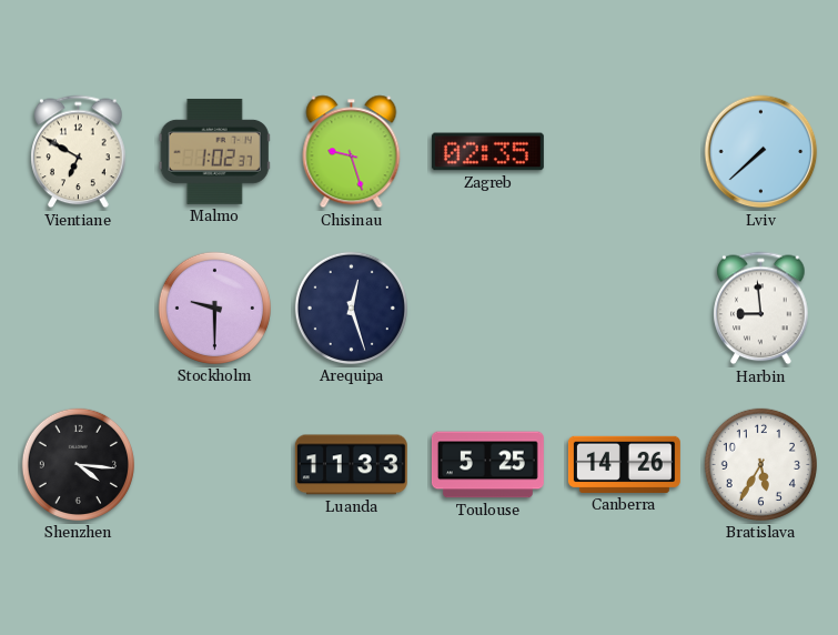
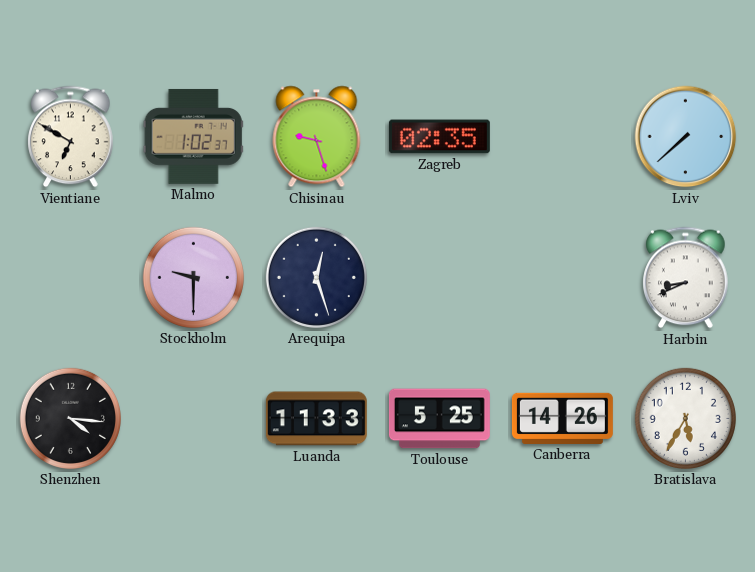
Harbin: 8:59 -> 8:41
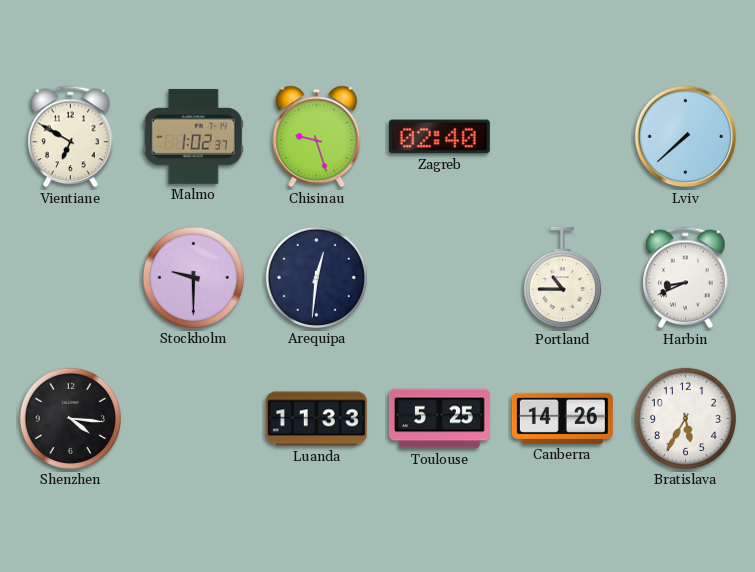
Zagreb: 02:35 -> 02:40
Arequipa: 12:27 -> 12:31
Portland: none -> 10:45
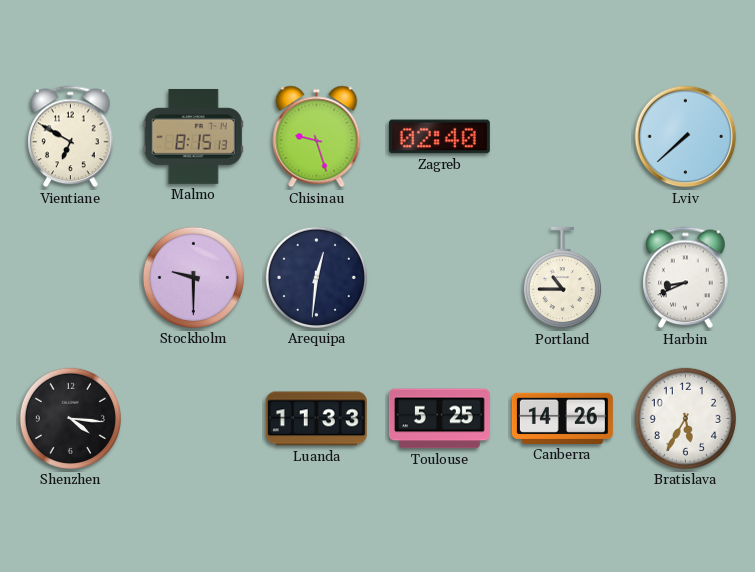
Malmo: 1:02 -> 8:15
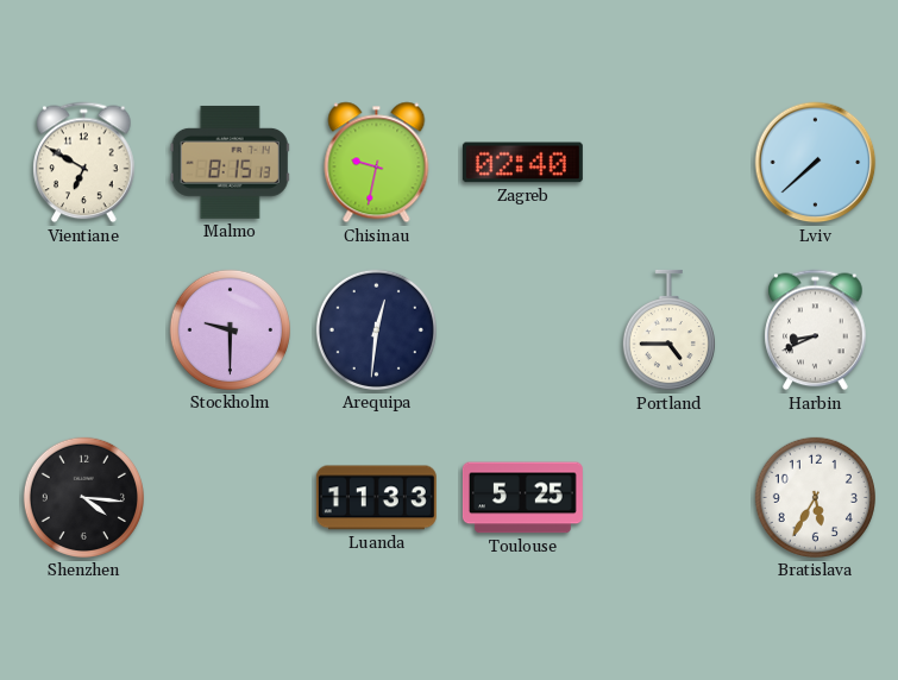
Chisinau: 9:27 -> 9:32
Portland: 10:45 -> 4:45
Canberra: 14:26 -> none
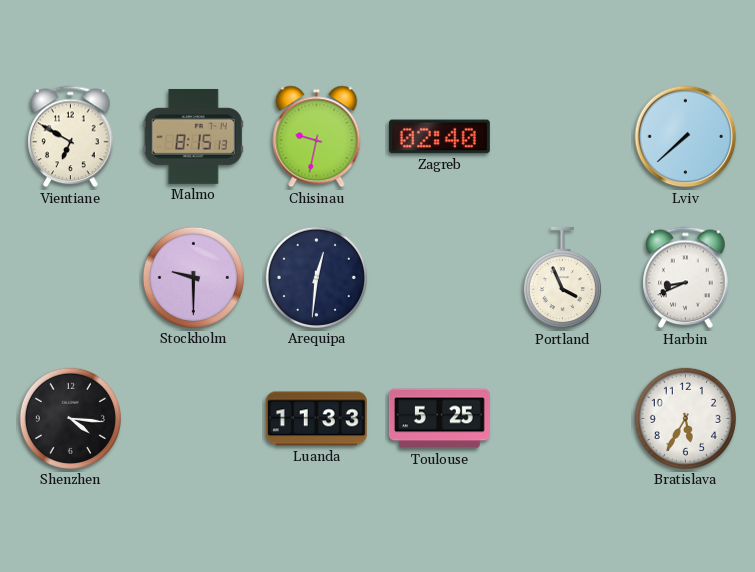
Portland: 4:45 -> 3:56
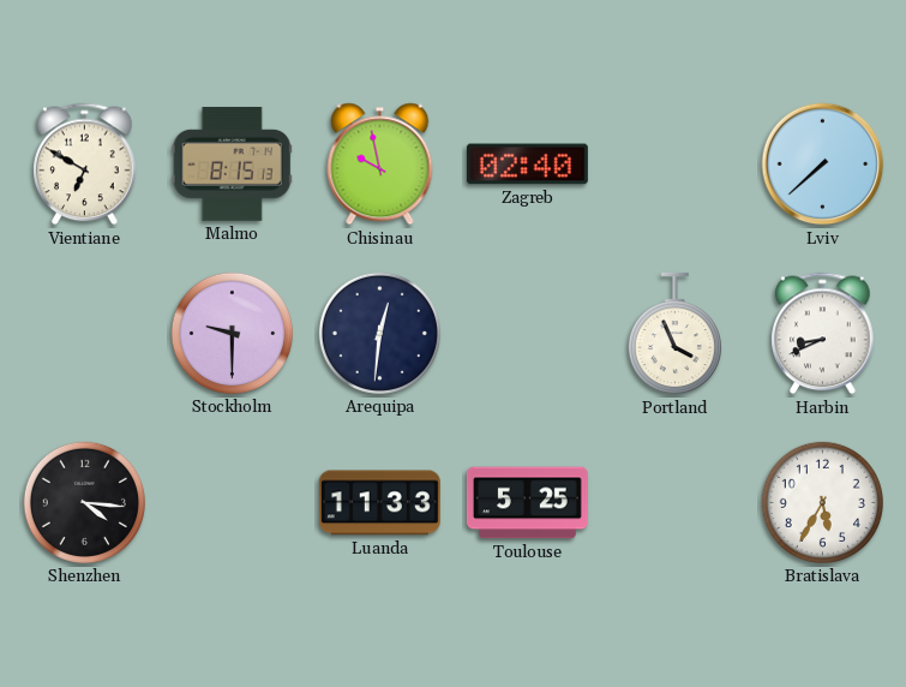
Chisinau: 9:32 -> 9:58
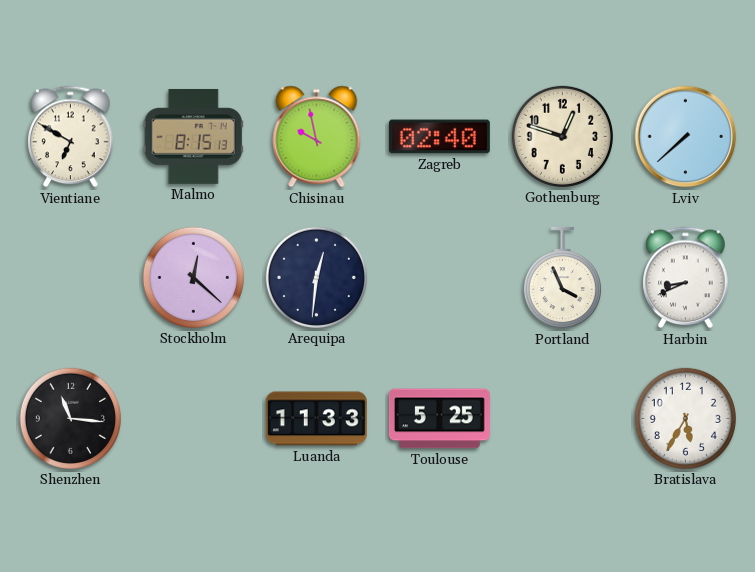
Gothenburg: none -> 12:48
Stockholm: 9:30 -> 12:22
Shenzhen: 4:16 -> 11:16
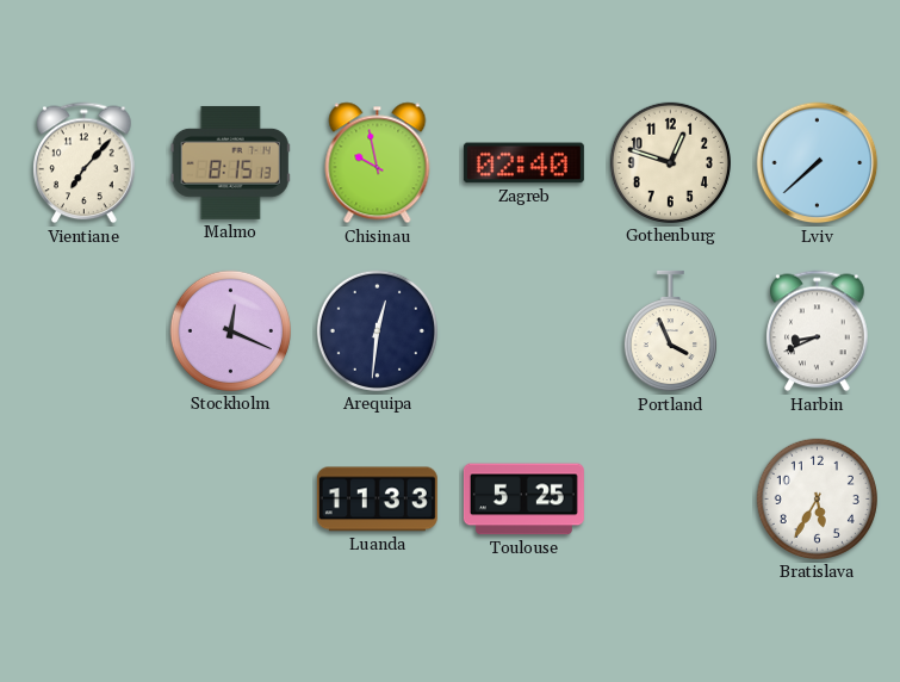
Vientiane: 6:50 -> 7:07
Stockholm: 12:22 -> 12:19
Shenzhen: 11:16 -> none
